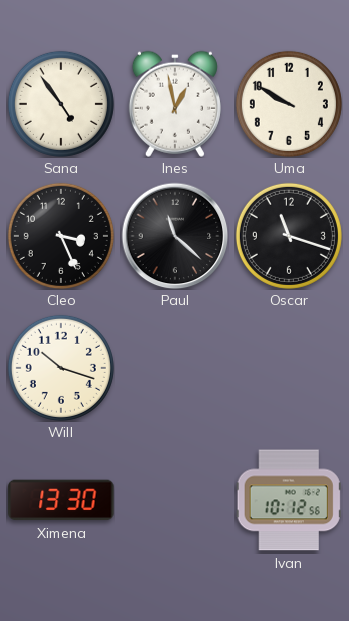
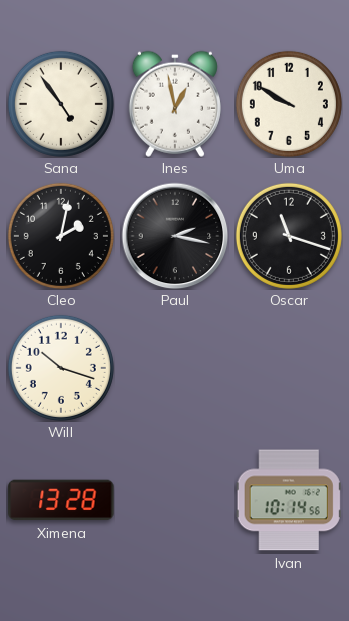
Cleo: 3:26 -> 2:02
Paul: 11:22 -> 2:17
Ximena: 13:30 -> 13:28
Ivan: 10:12 -> 10:14
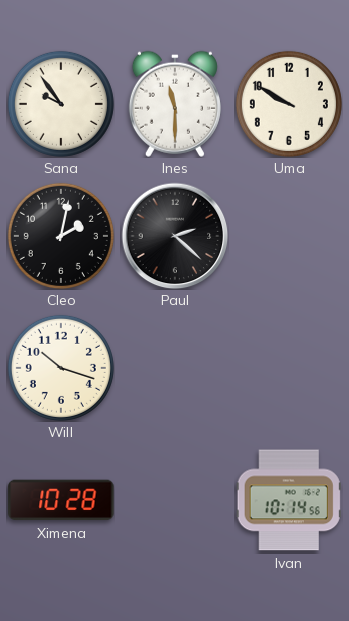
Sana: 4:54 -> 9:54
Ines: 12:58 -> 11:30
Paul: 2:17 -> 2:22
Oscar: 11:18 -> none
Ximena: 13:28 -> 10:28
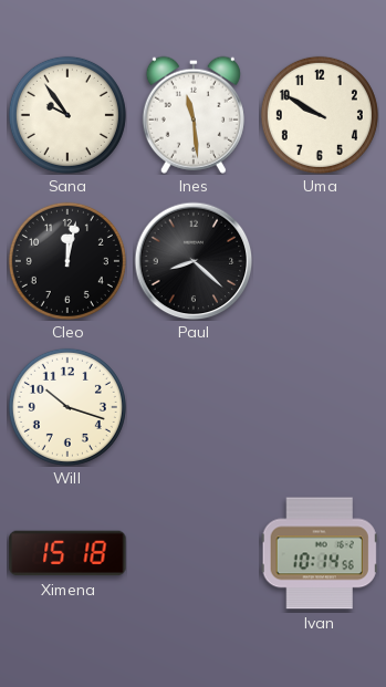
Ines: 11:30 -> 11:29
Cleo: 2:02 -> 12:02
Paul: 2:22 -> 8:22
Ximena: 10:28 -> 15:18
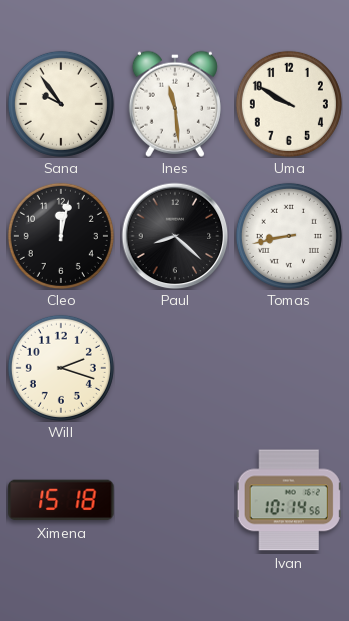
Tomas: none -> 8:43
Will: 10:18 -> 2:18
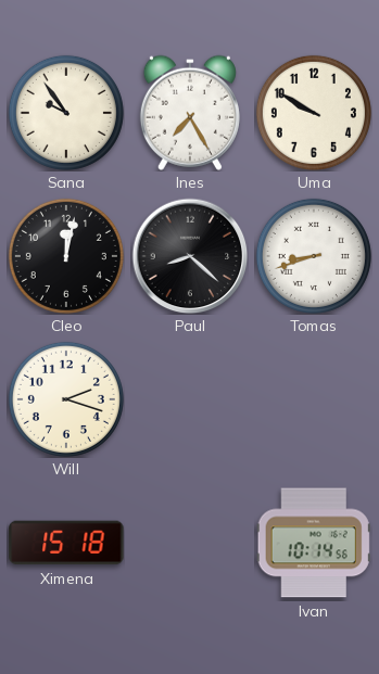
Ines: 11:29 -> 7:25
Tomas: 8:43 -> 8:42
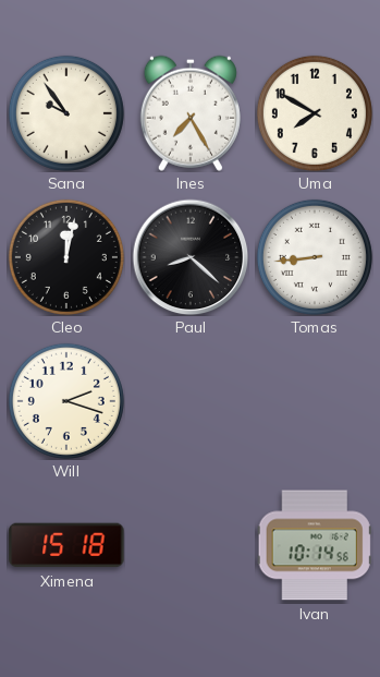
Uma: 9:50 -> 7:50
Tomas: 8:42 -> 8:44
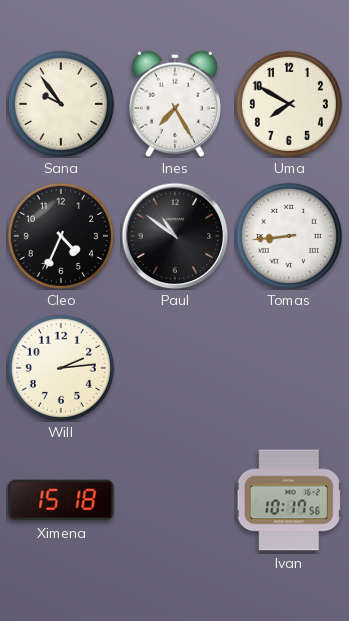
Cleo: 12:02 -> 4:34
Paul: 8:22 -> 10:51
Will: 2:18 -> 2:14
Ivan: 10:14 -> 10:17
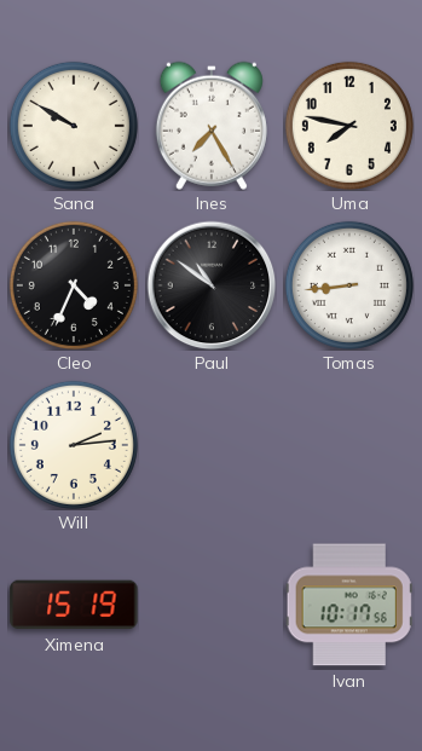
Sana: 9:54 -> 9:50
Uma: 7:50 -> 7:47
Ximena: 15:18 -> 15:19
